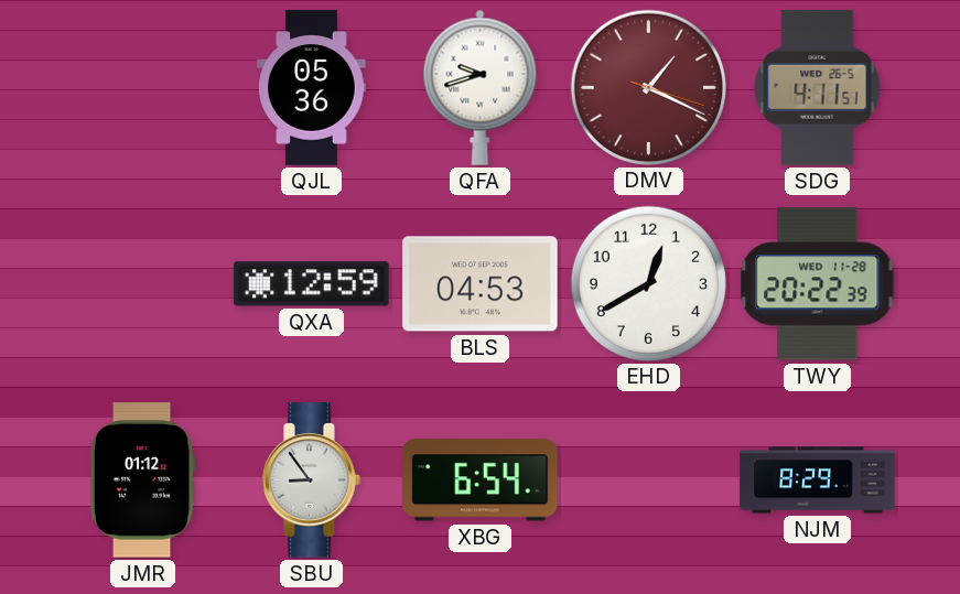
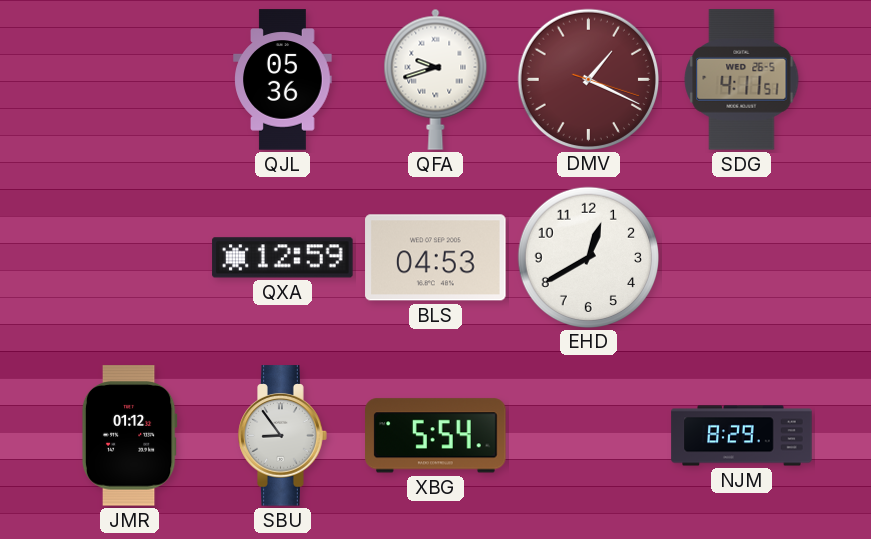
TWY: 20:22 -> none
XBG: 6:54 -> 5:54
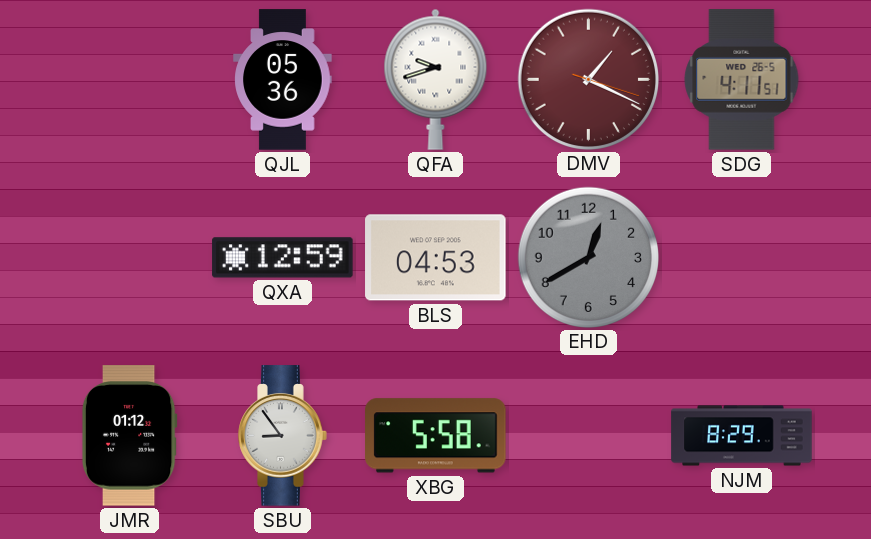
EHD dial: white -> grey
XBG: 5:54 -> 5:58
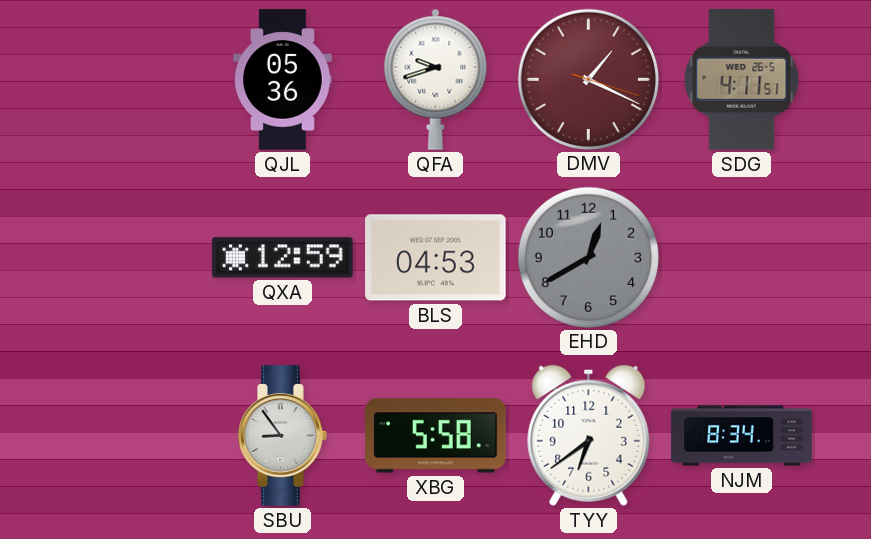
JMR: 01:12 -> none
TYY: none -> 6:39
NJM: 8:29 -> 8:34
